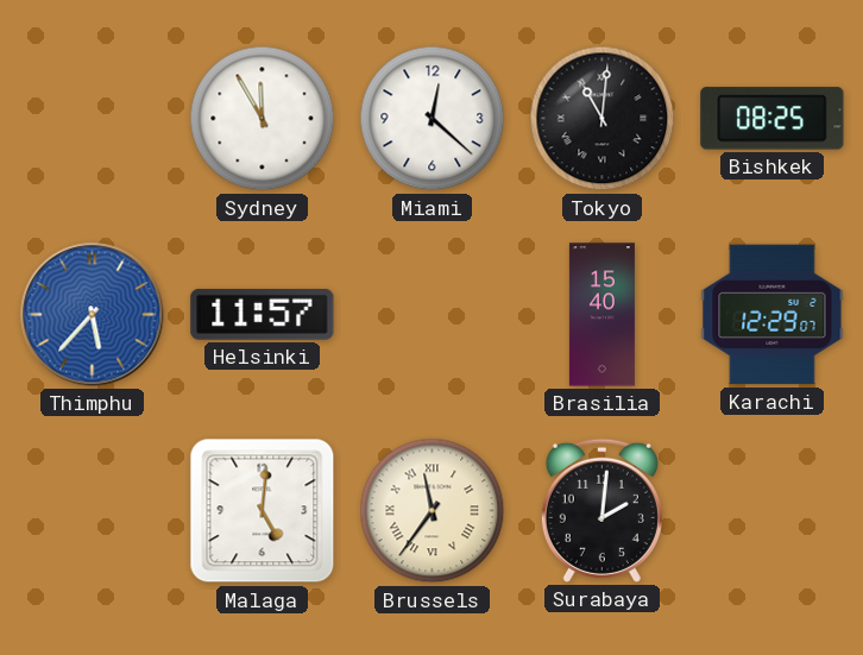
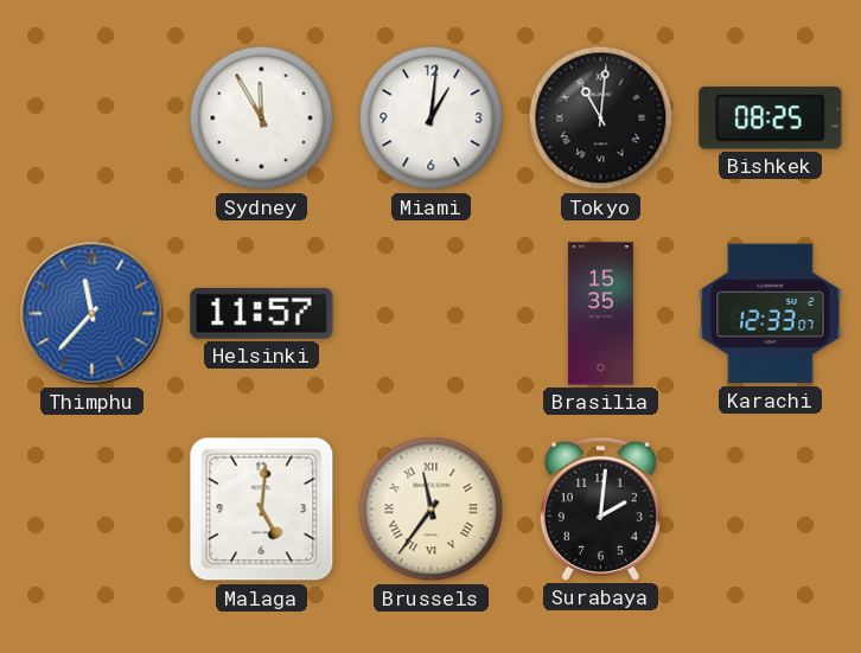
Miami: 12:22 -> 1:01
Thimphu: 5:37 -> 11:37
Brasilia: 15:40 -> 15:35
Karachi: 12:29 -> 12:33
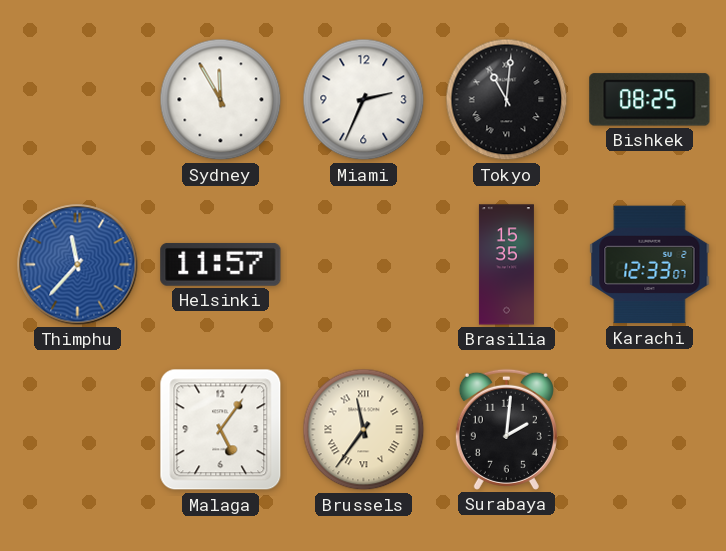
Miami: 1:01 -> 2:34
Malaga: 5:01 -> 5:06
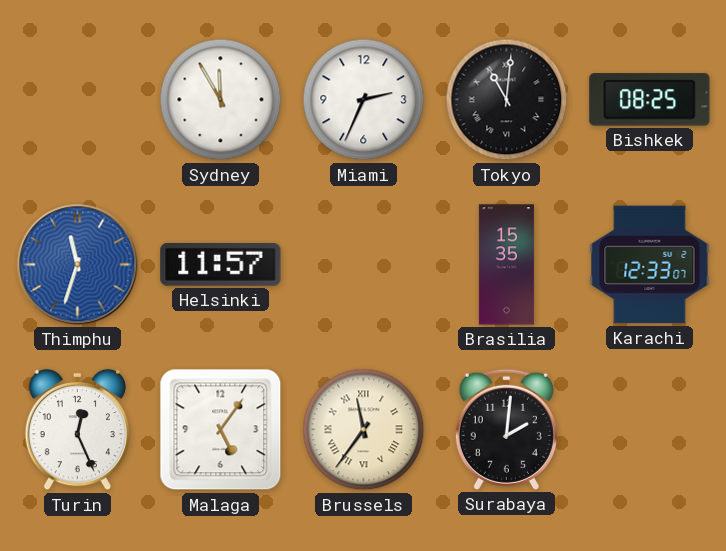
Thimphu: 11:37 -> 11:33
Turin: none -> 12:26
